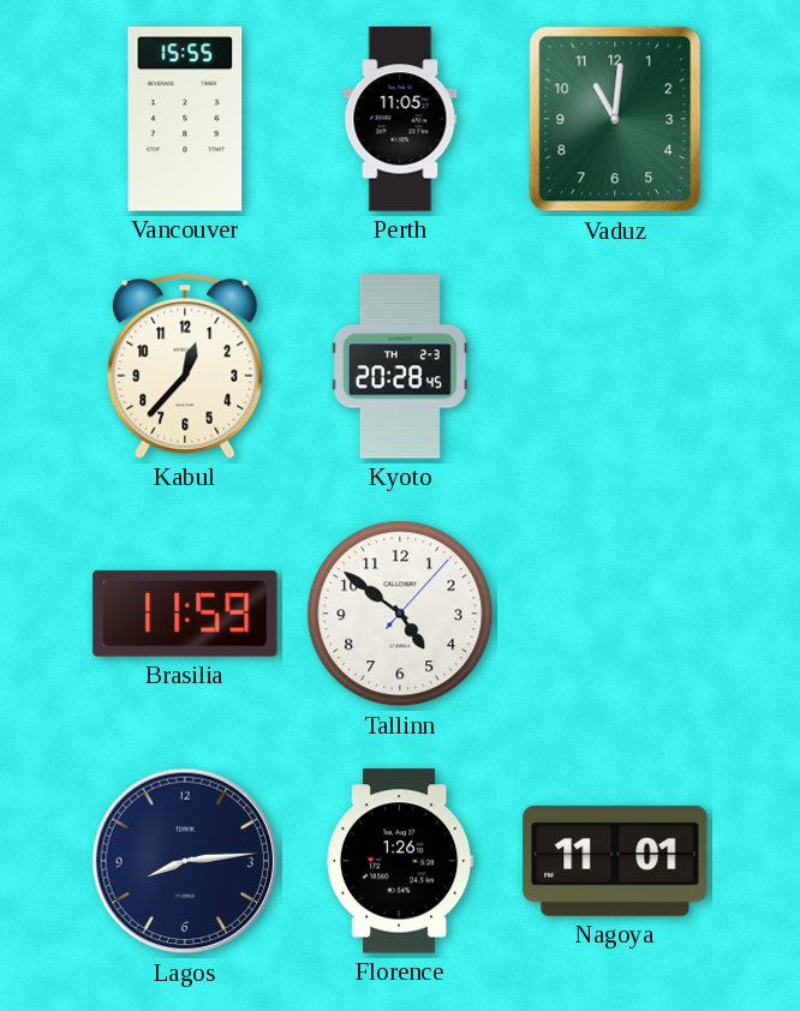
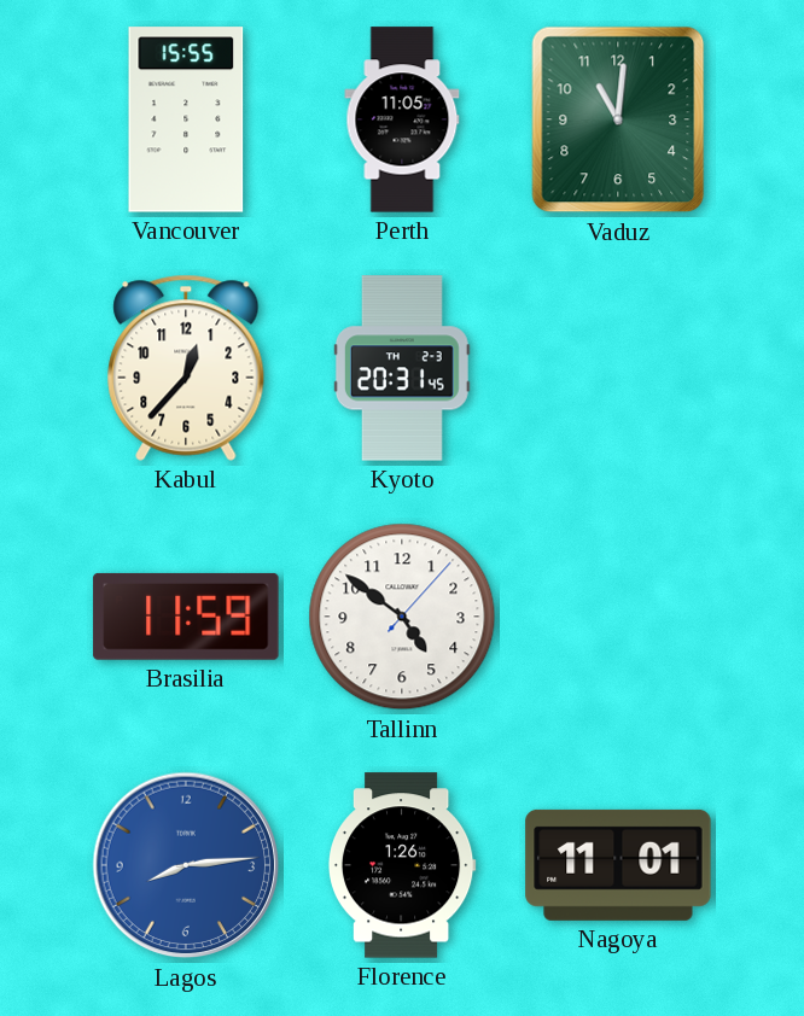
Kyoto: 20:28 -> 20:31
Lagos dial: navy -> blue
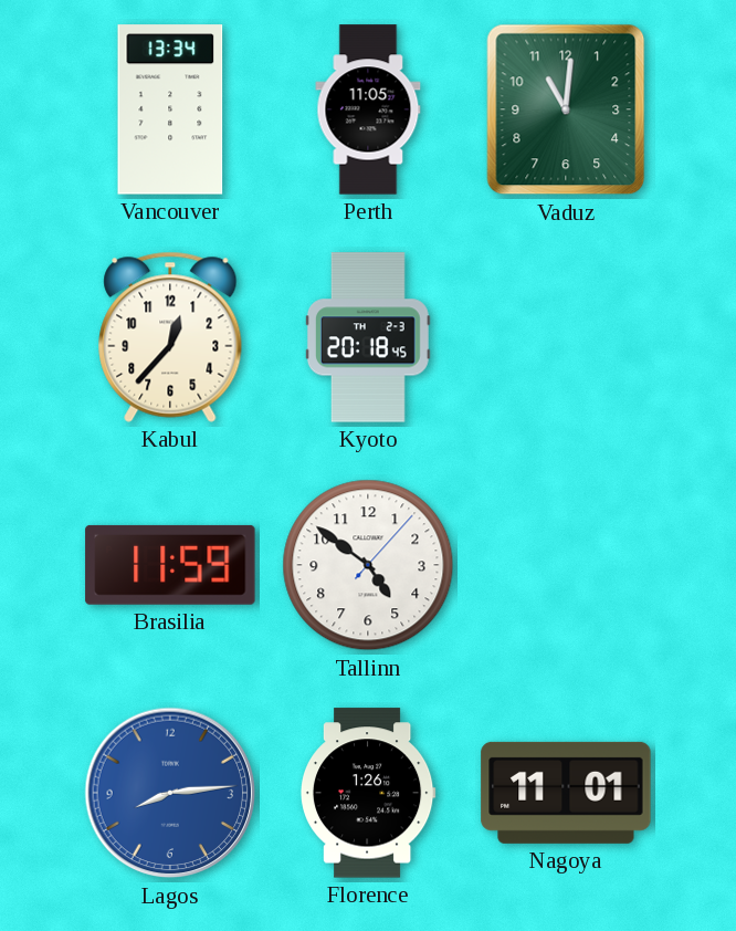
Vancouver: 15:55 -> 13:34
Kyoto: 20:31 -> 20:18
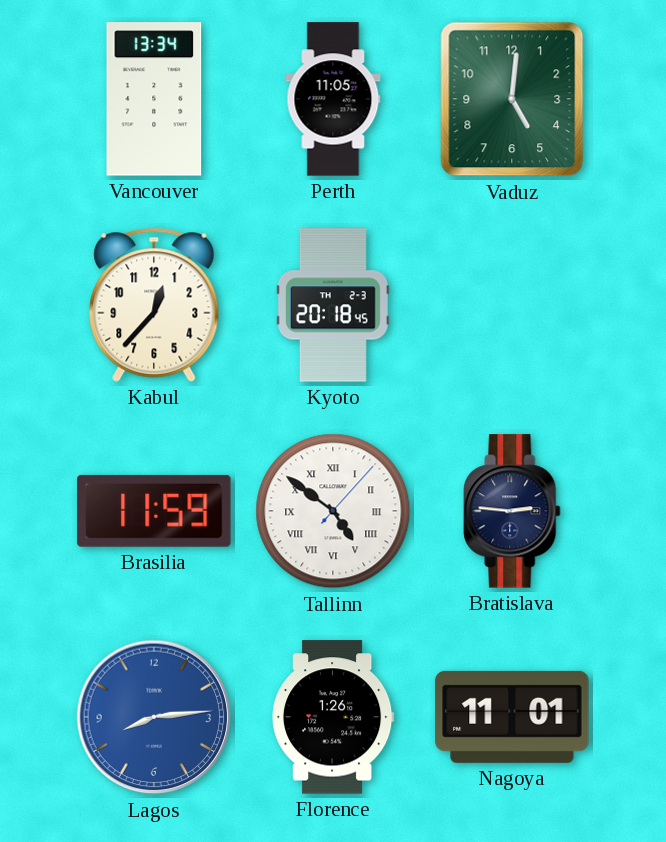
Vaduz: 11:01 -> 5:01
Tallinn numerals: Arabic -> Roman
Bratislava: none -> 2:46
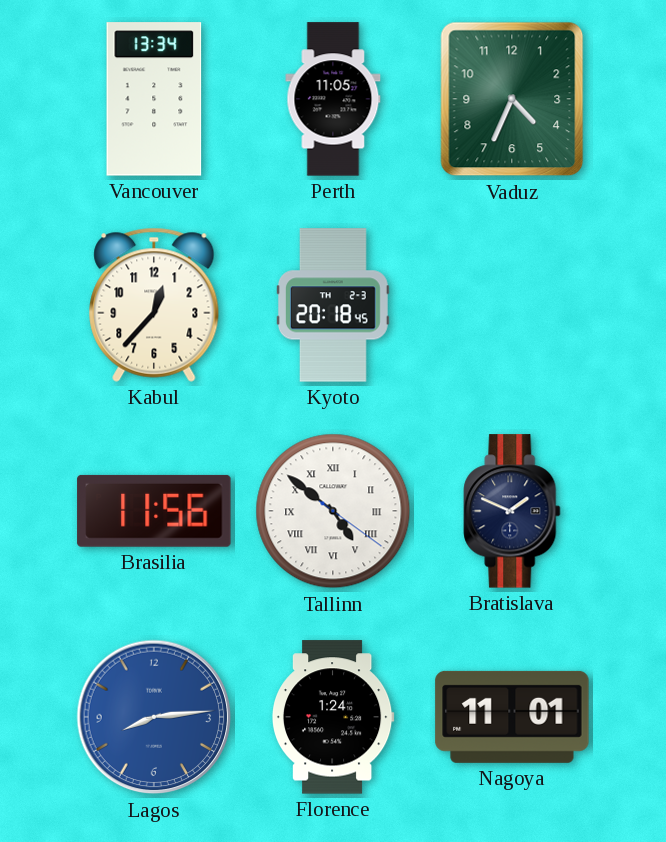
Vaduz: 5:01 -> 4:34
Brasilia: 11:59 -> 11:56
Tallinn: 4:51:07 -> 4:51:21
Bratislava: 2:46 -> 1:49
Florence: 1:26 -> 1:24
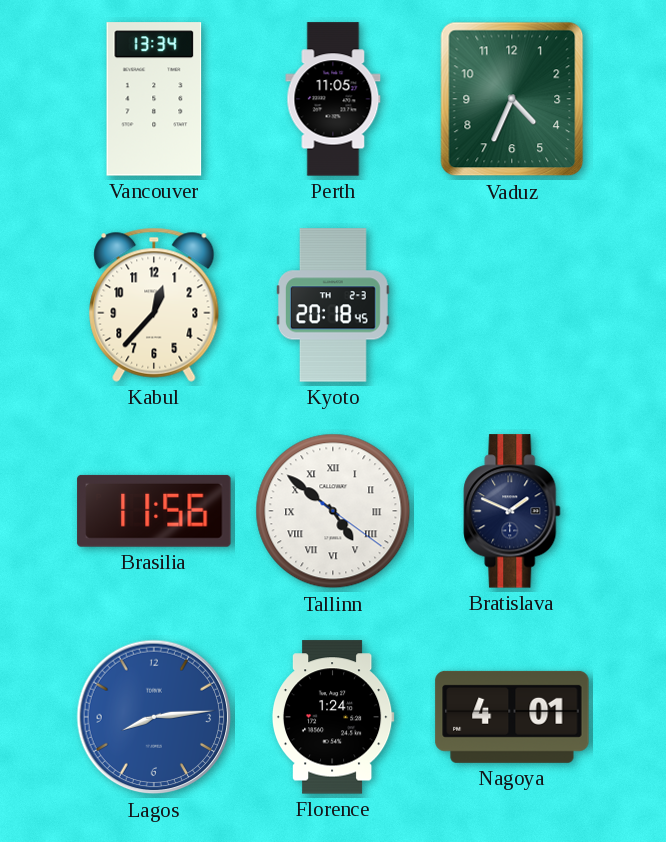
Nagoya: 11:01 -> 4:01
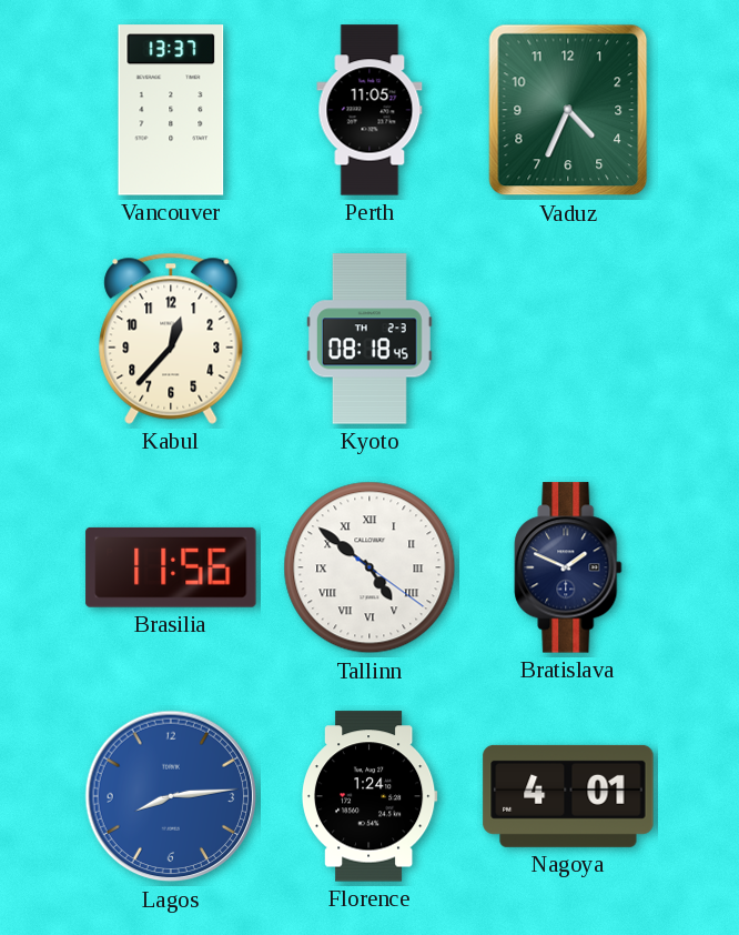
Vancouver: 13:34 -> 13:37
Kyoto: 20:18 -> 08:18
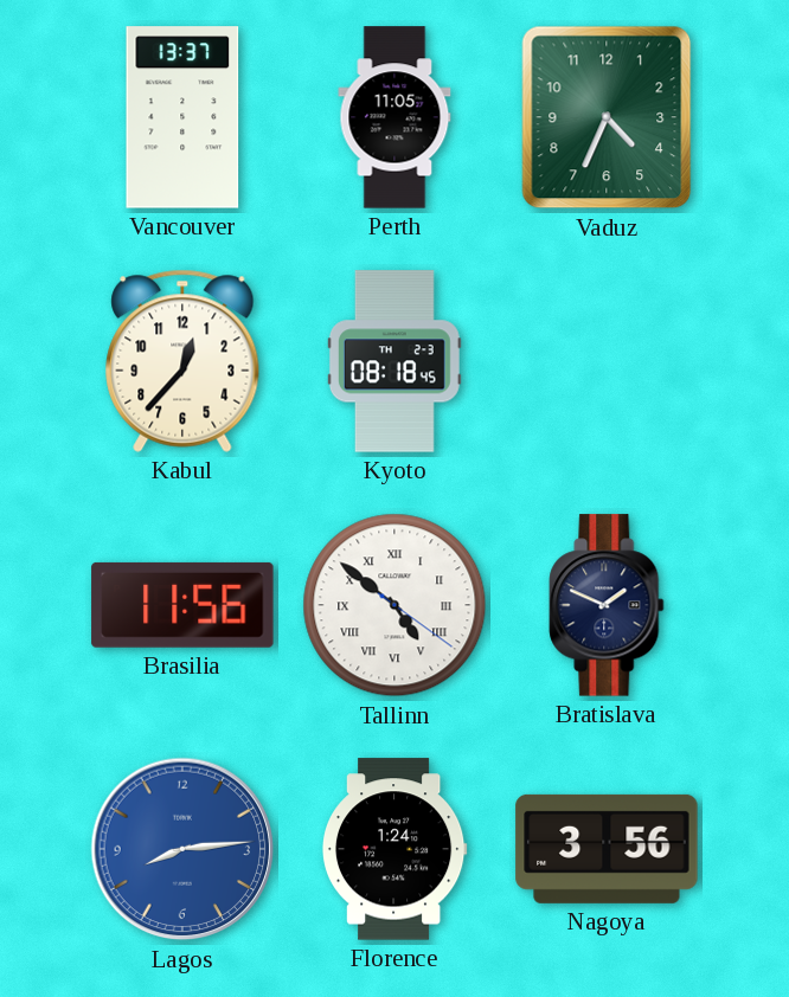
Nagoya: 4:01 -> 3:56
